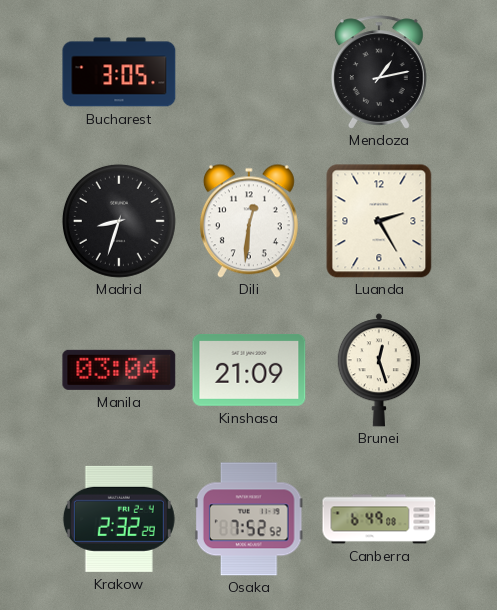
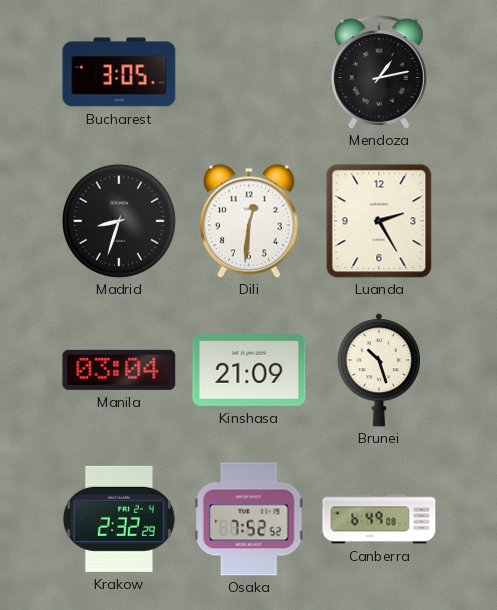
Brunei: 12:27 -> 10:27
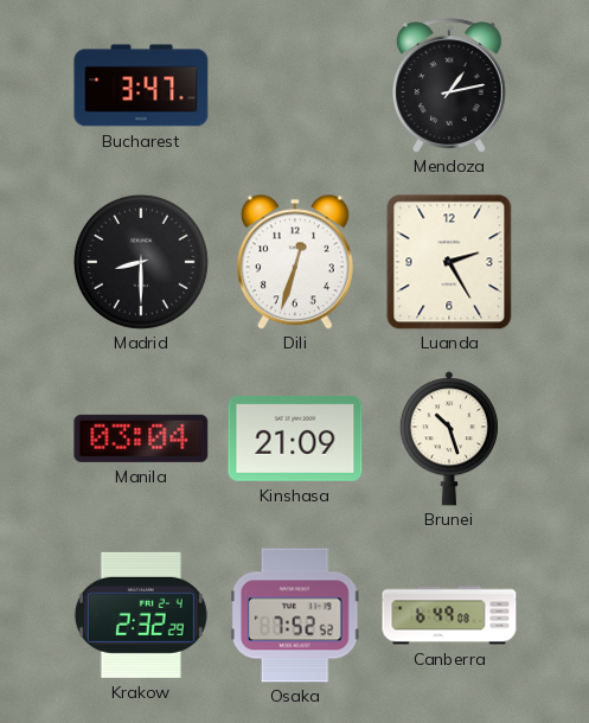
Bucharest: 3:05 -> 3:47
Madrid: 8:33 -> 8:30
Dili: 12:31 -> 12:33
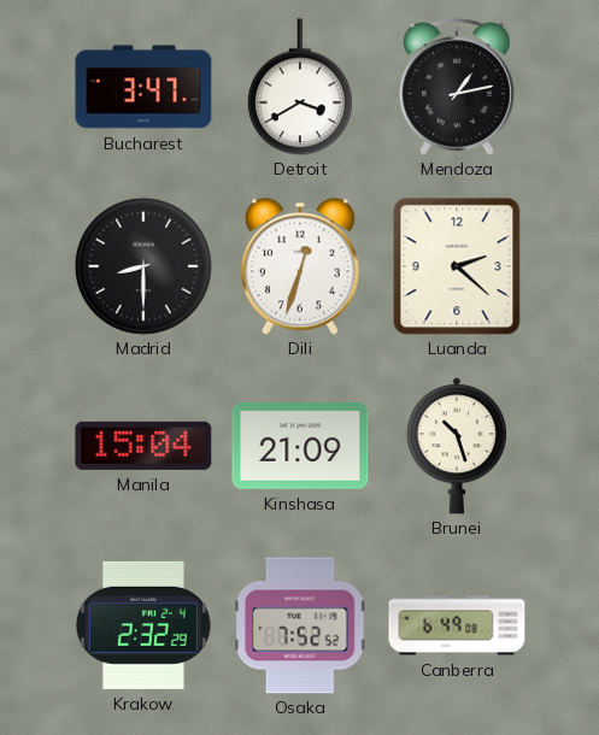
Detroit: none -> 3:40
Luanda: 2:25 -> 2:22
Manila: 03:04 -> 15:04
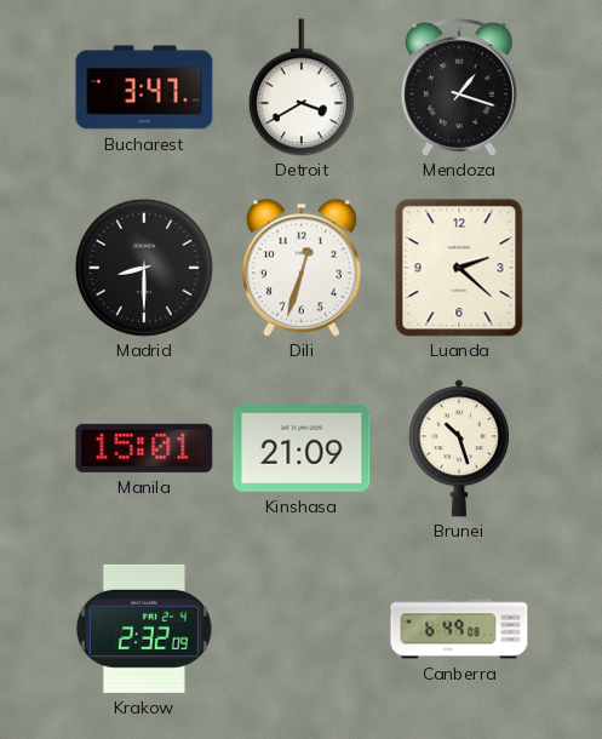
Mendoza: 1:13 -> 1:18
Manila: 15:04 -> 15:01
Krakow: 2:32:29 -> 2:32:09
Osaka: 7:52 -> none
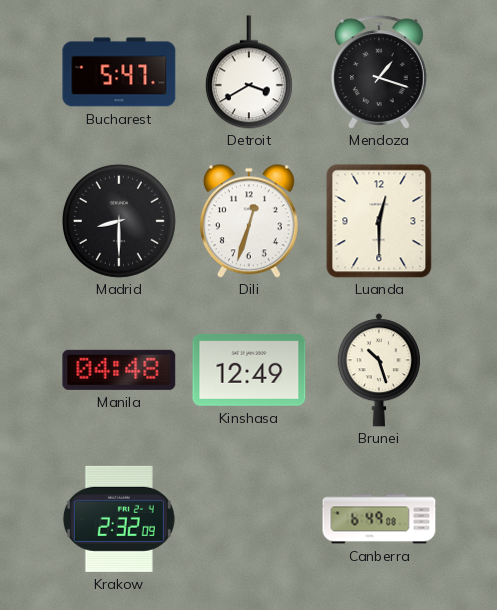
Bucharest: 3:47 -> 5:47
Luanda: 2:22 -> 12:30
Manila: 15:01 -> 04:48
Kinshasa: 21:09 -> 12:49
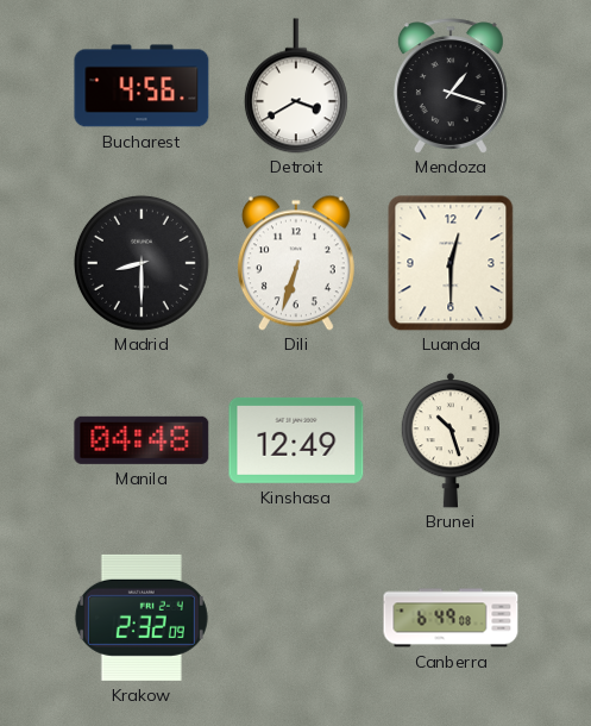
Bucharest: 5:47 -> 4:56
Dili: 12:33 -> 6:33
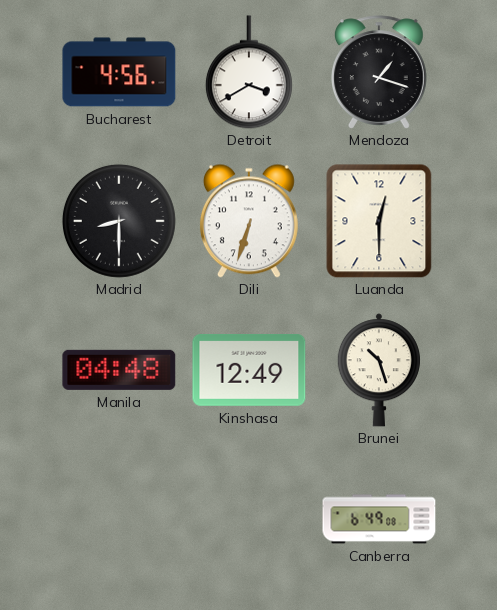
Krakow: 2:32 -> none
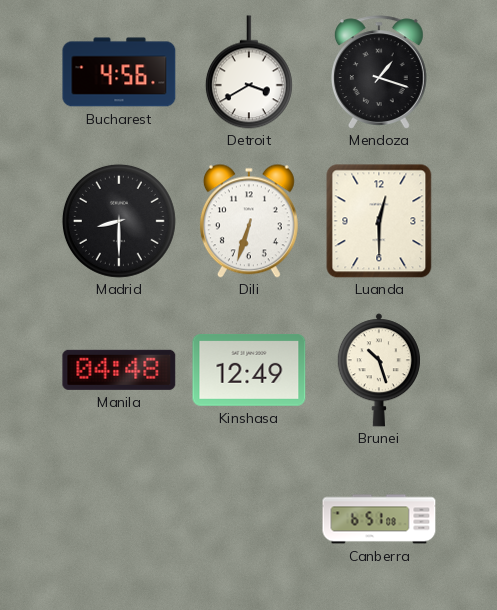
Canberra: 6:49 -> 6:51
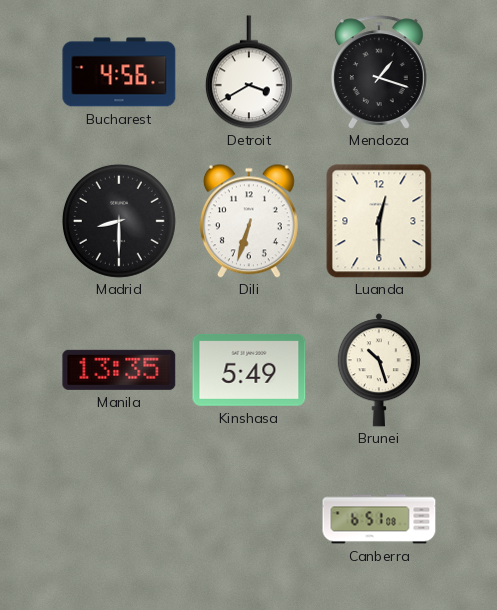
Manila: 04:48 -> 13:35
Kinshasa: 12:49 -> 5:49
